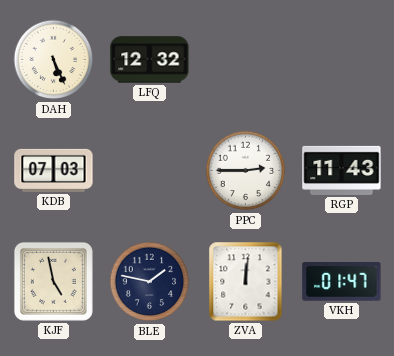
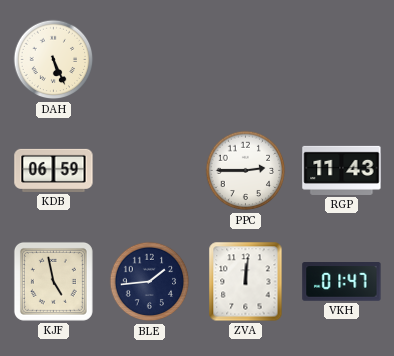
LFQ: 12:32 -> none
KDB: 07:03 -> 06:59
BLE: 1:47 -> 1:44
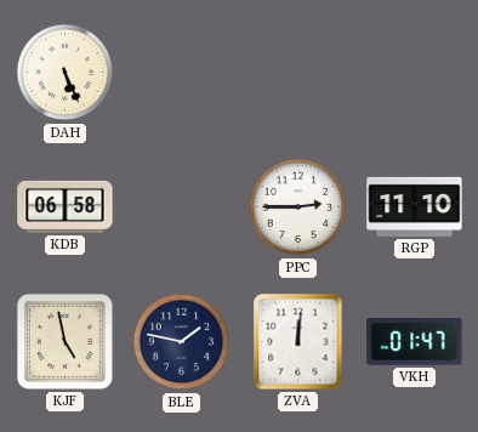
KDB: 06:59 -> 06:58
RGP: 11:43 -> 11:10
BLE: 1:44 -> 1:47
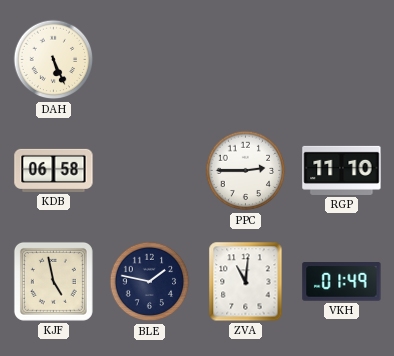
ZVA: 12:01 -> 11:01
VKH: 01:47 -> 01:49
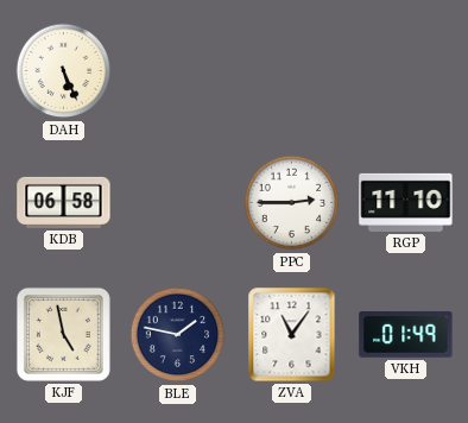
ZVA: 11:01 -> 11:06
